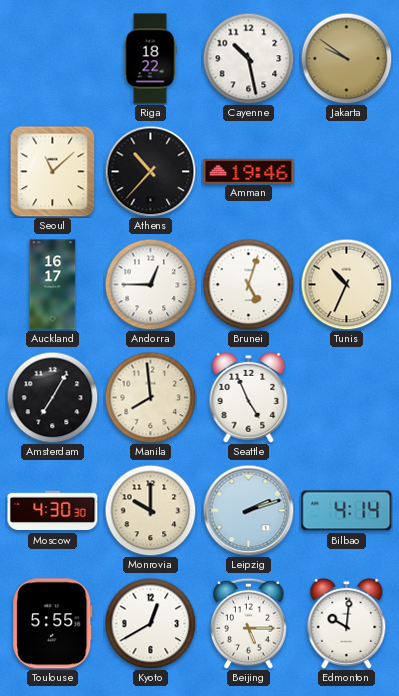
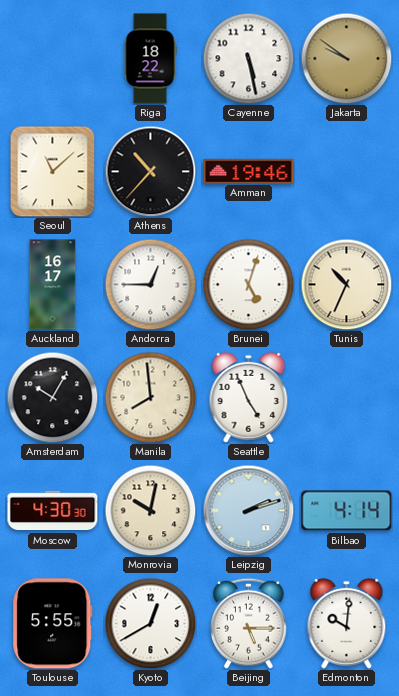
Cayenne: 10:28 -> 5:28
Amsterdam: 7:05 -> 10:05
Monrovia: 10:00 -> 10:02
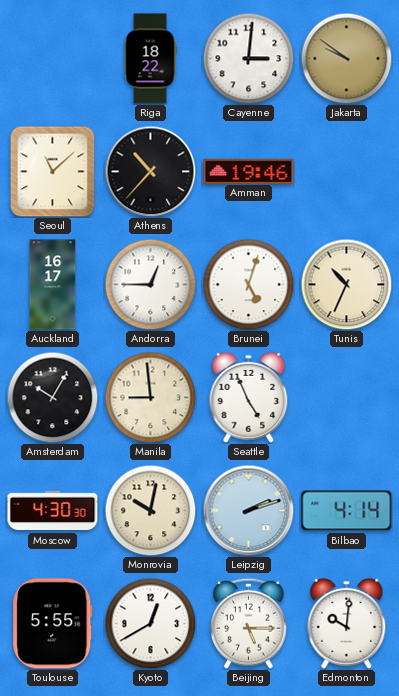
Cayenne: 5:28 -> 3:01
Manila: 7:59 -> 8:59
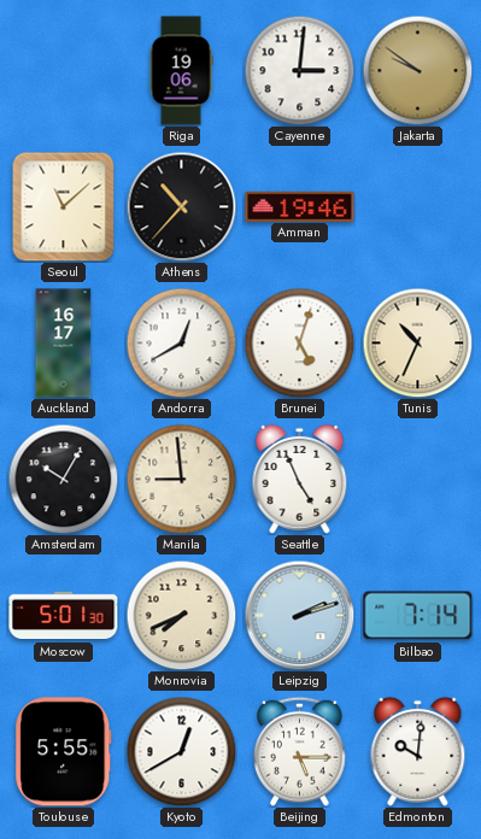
Riga: 18:22 -> 19:06
Andorra: 12:45 -> 12:40
Moscow: 4:30 -> 5:01
Monrovia: 10:02 -> 7:41
Bilbao: 4:14 -> 7:14
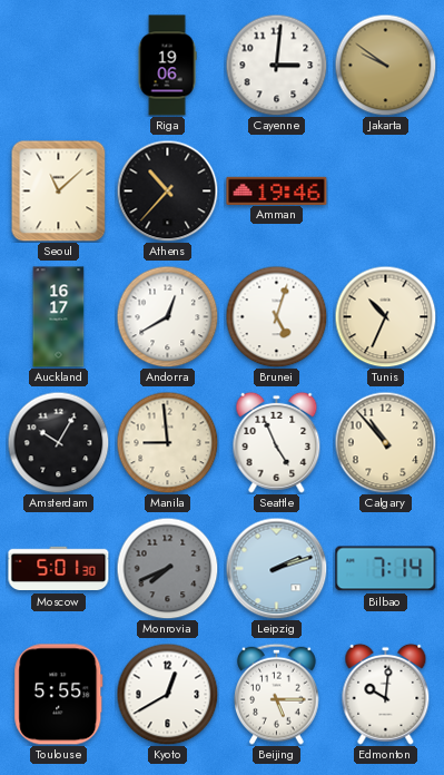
Calgary: none -> 10:53
Monrovia dial: cream -> grey
